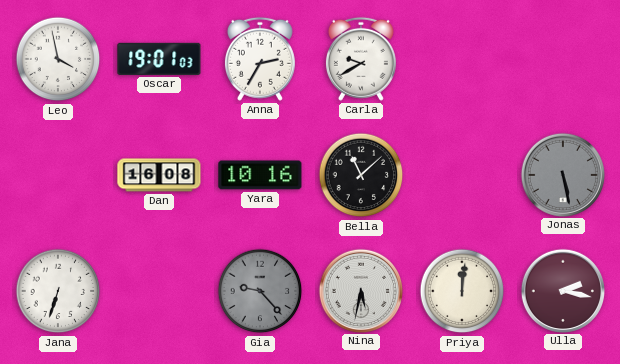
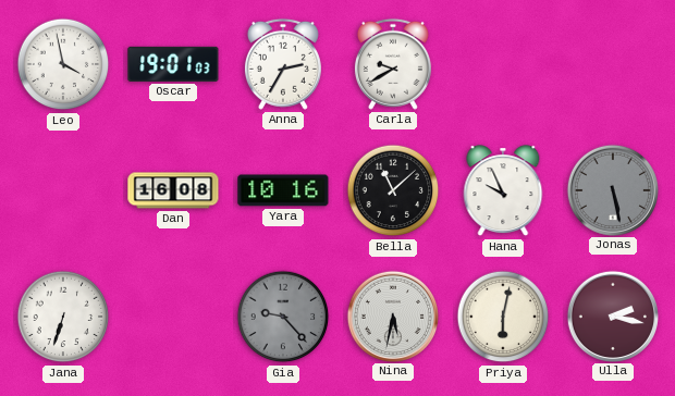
Hana: none -> 9:56
Priya: 12:01 -> 6:02
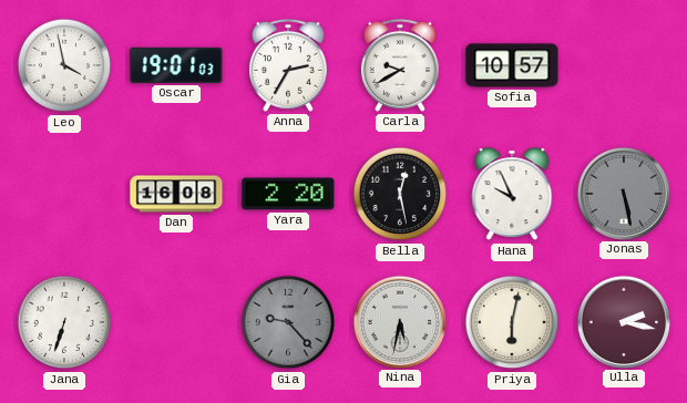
Sofia: none -> 10:57
Yara: 10:16 -> 2:20
Bella: 11:08 -> 12:28
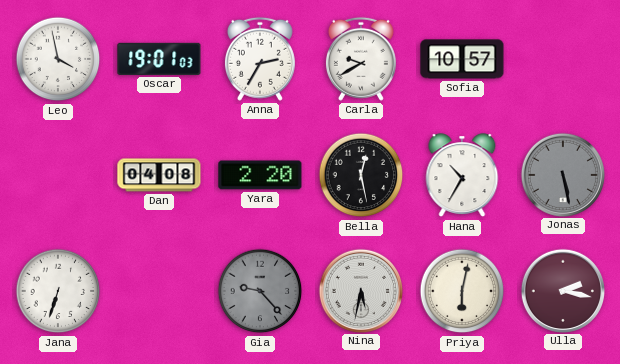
Dan: 16:08 -> 04:08
Hana: 9:56 -> 10:35
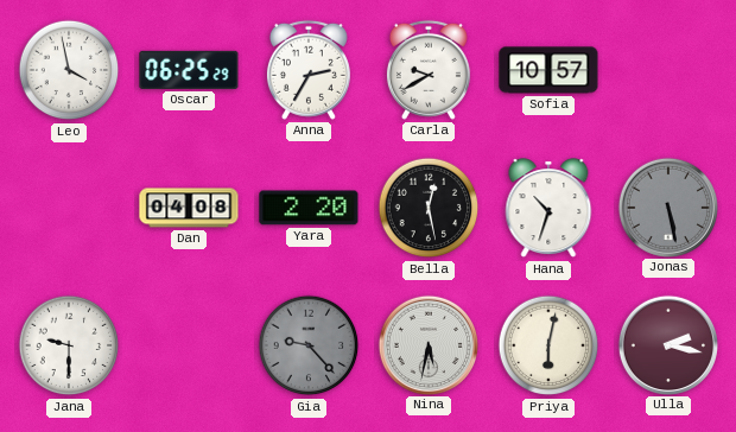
Oscar: 19:01 -> 06:25
Hana: 10:35 -> 10:33
Jana: 6:33 -> 9:30
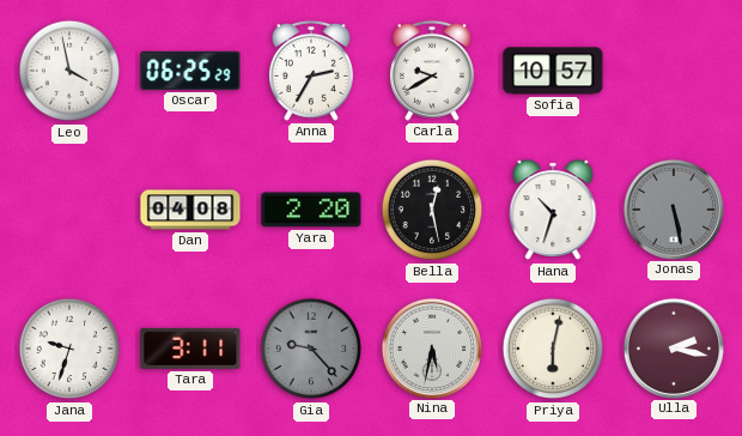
Jana: 9:30 -> 9:33
Tara: none -> 3:11
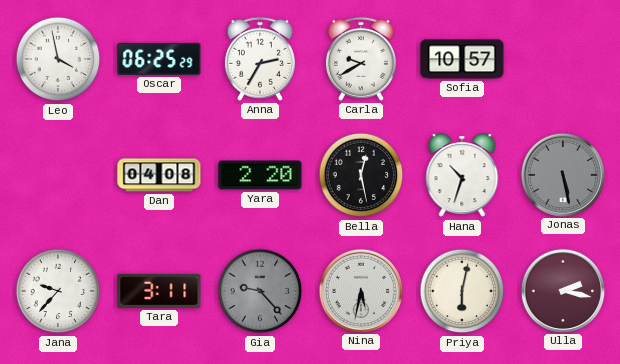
Jana: 9:33 -> 9:37
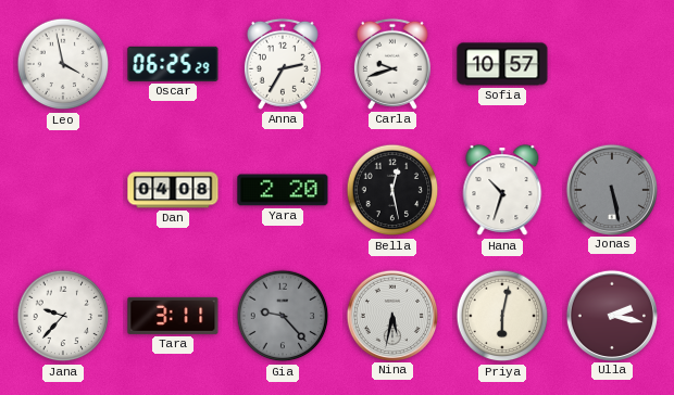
Carla: 9:40 -> 9:42
